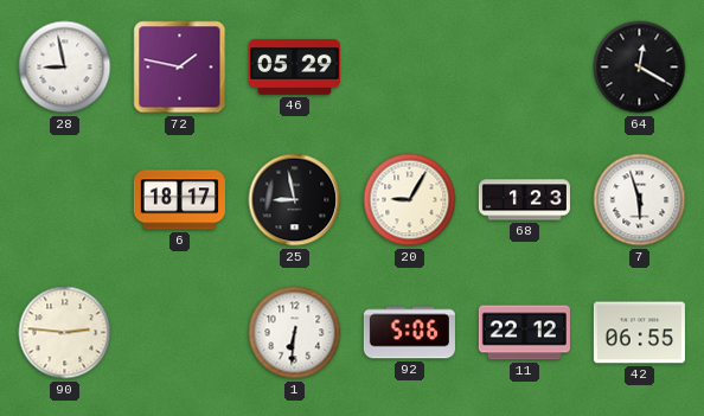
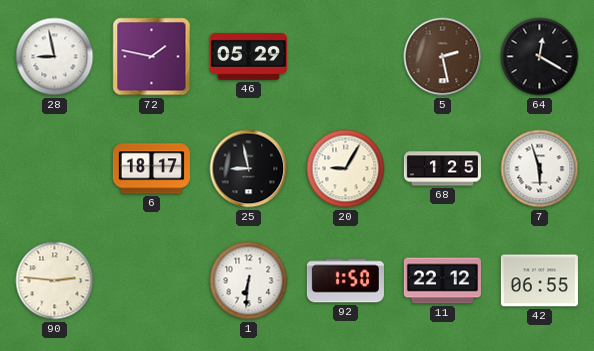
5: none -> 2:28
68: 1:23 -> 1:25
92: 5:06 -> 1:50
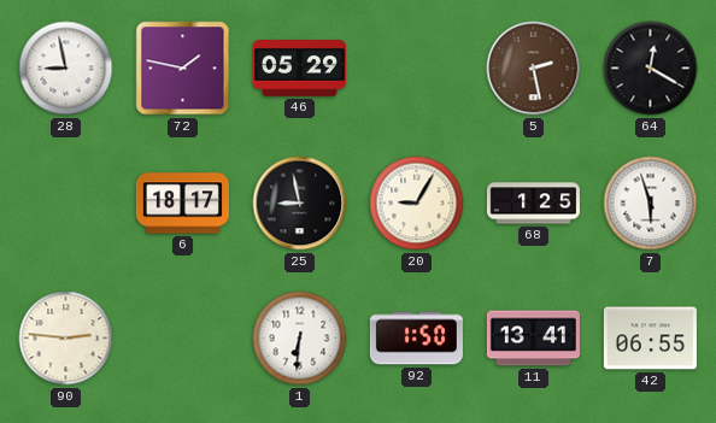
11: 22:12 -> 13:41
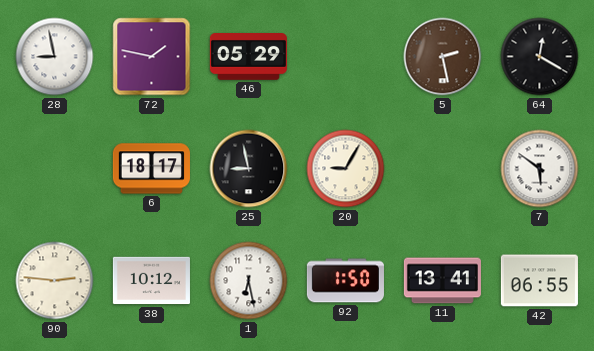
68: 1:25 -> none
7: 5:57 -> 5:51
38: none -> 10:12
1: 6:31 -> 6:28
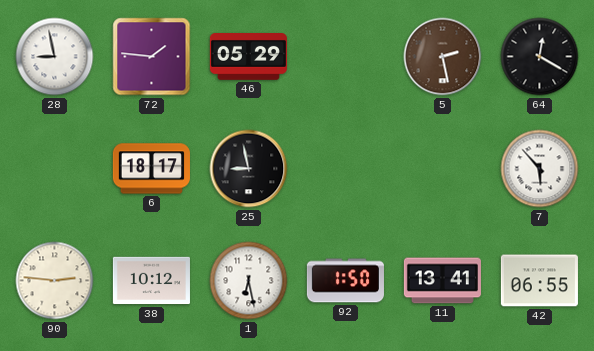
72: 1:47 -> 1:46
20: 9:05 -> none
7: 5:51 -> 5:53
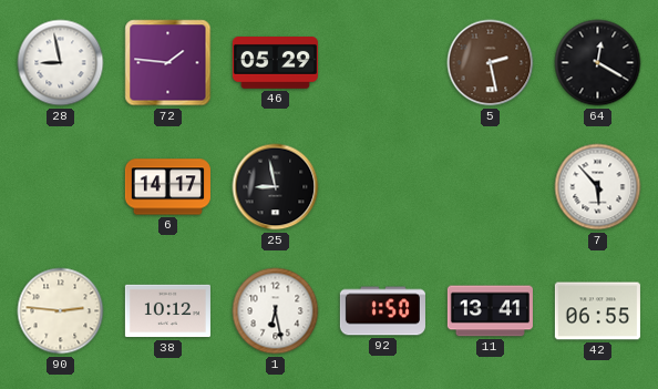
6: 18:17 -> 14:17
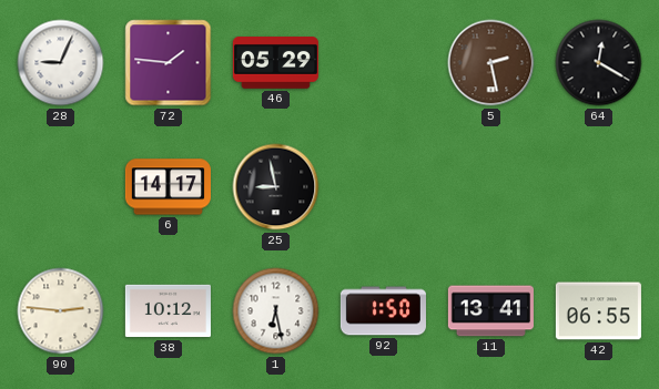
28: 8:58 -> 9:04
7: 5:53 -> none
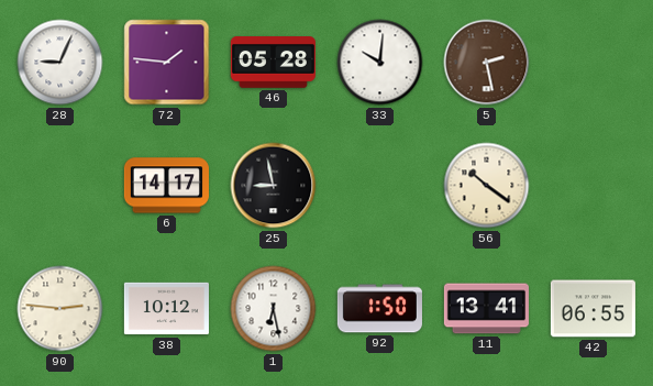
46: 05:29 -> 05:28
33: none -> 10:01
64: 12:20 -> none
56: none -> 10:21
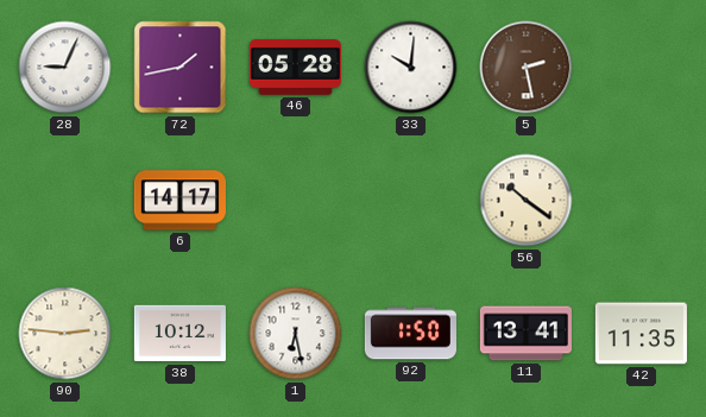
72: 1:46 -> 1:43
25: 8:58 -> none
42: 06:55 -> 11:35
